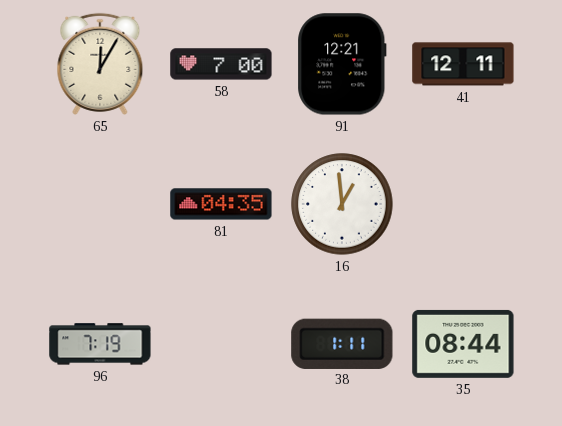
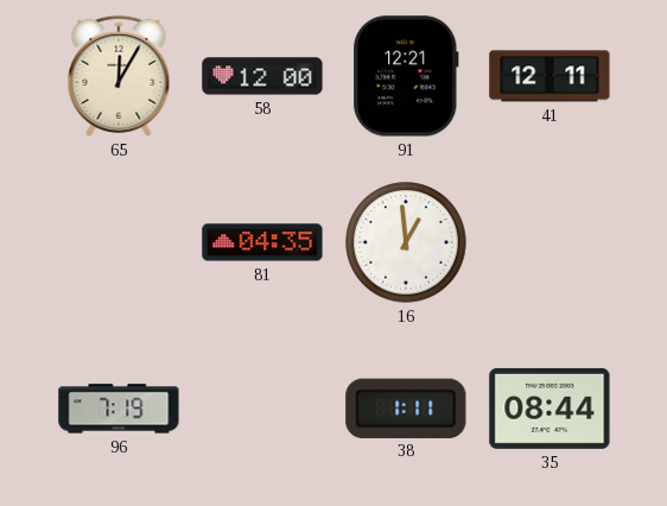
58: 7:00 -> 12:00
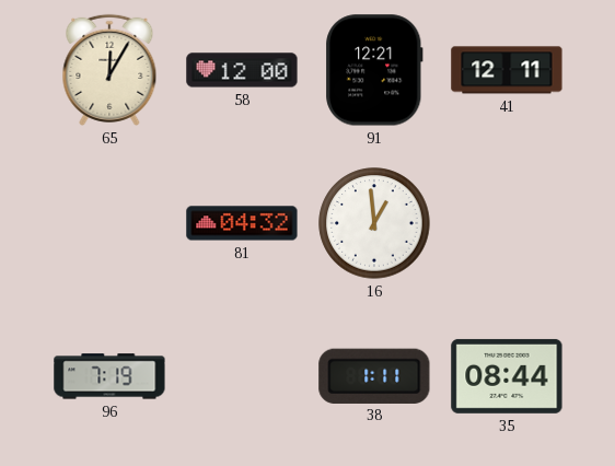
81: 04:35 -> 04:32
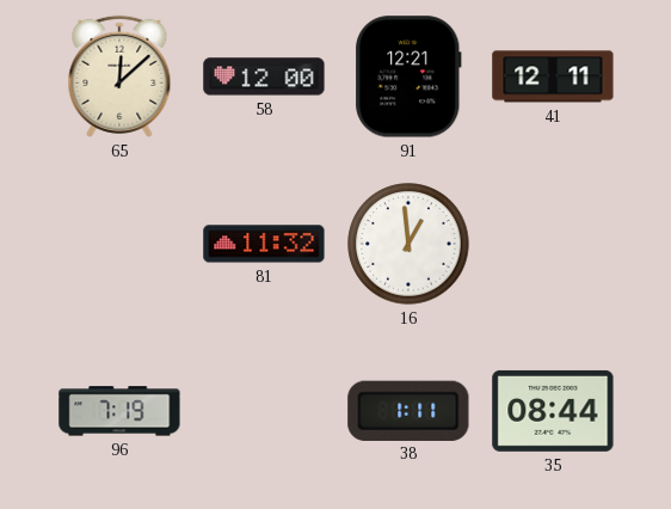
65: 12:05 -> 12:08
81: 04:32 -> 11:32
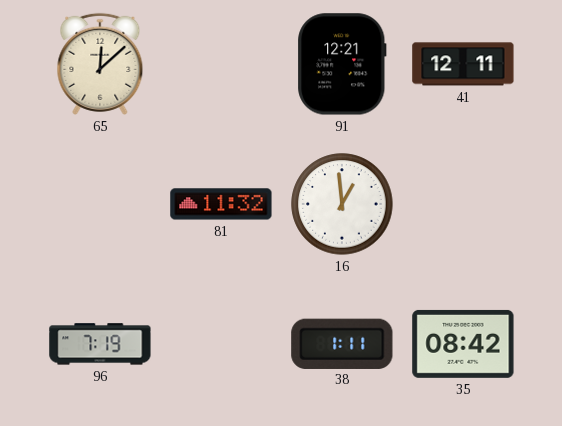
58: 12:00 -> none
35: 08:44 -> 08:42
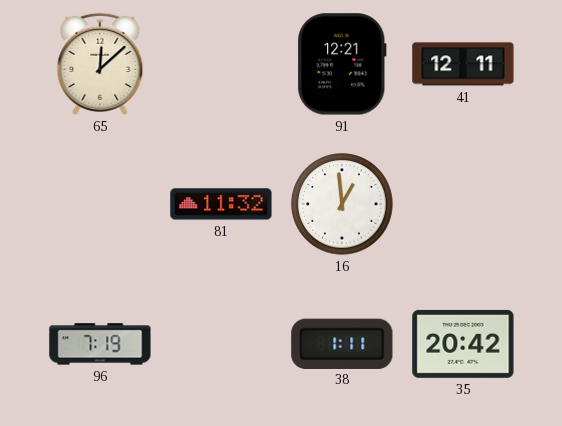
35: 08:42 -> 20:42
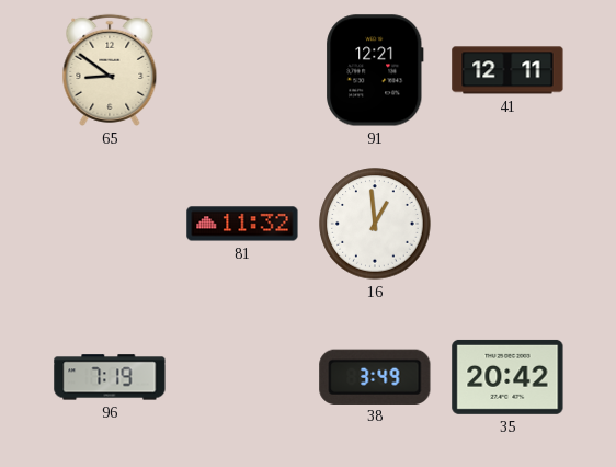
65: 12:08 -> 8:51
38: 1:11 -> 3:49
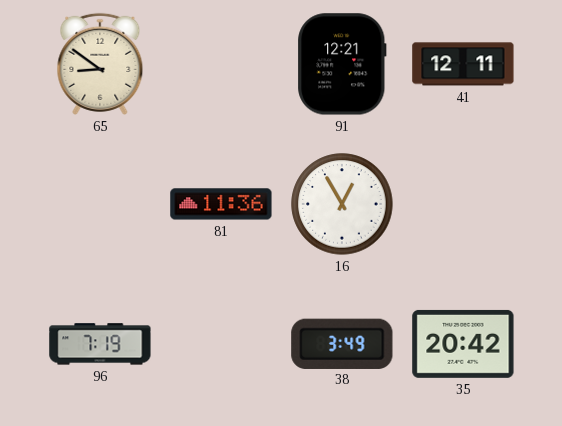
81: 11:32 -> 11:36
16: 12:59 -> 12:55
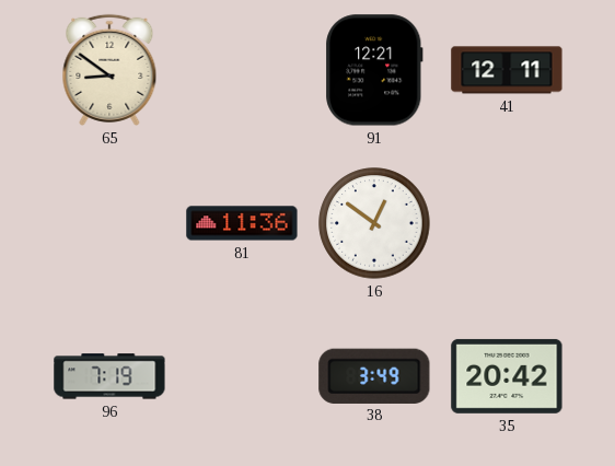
16: 12:55 -> 12:51
